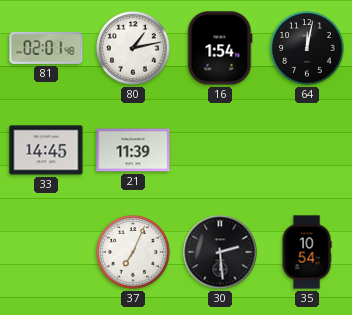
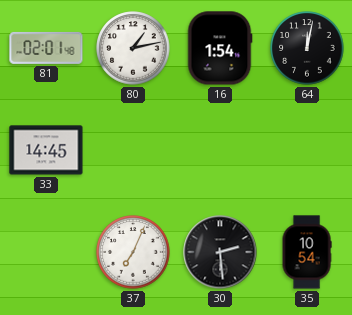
21: 11:39 -> none
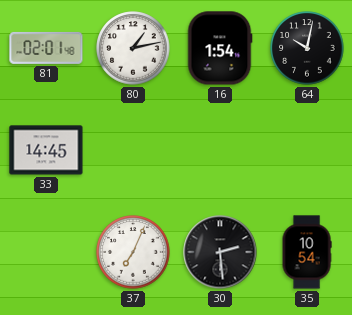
64: 12:02 -> 10:02
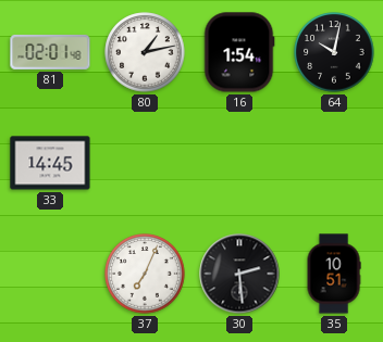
35: 10:54 -> 10:51
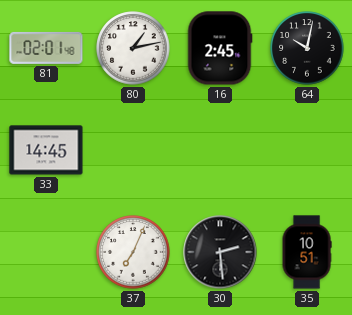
16: 1:54 -> 2:45
